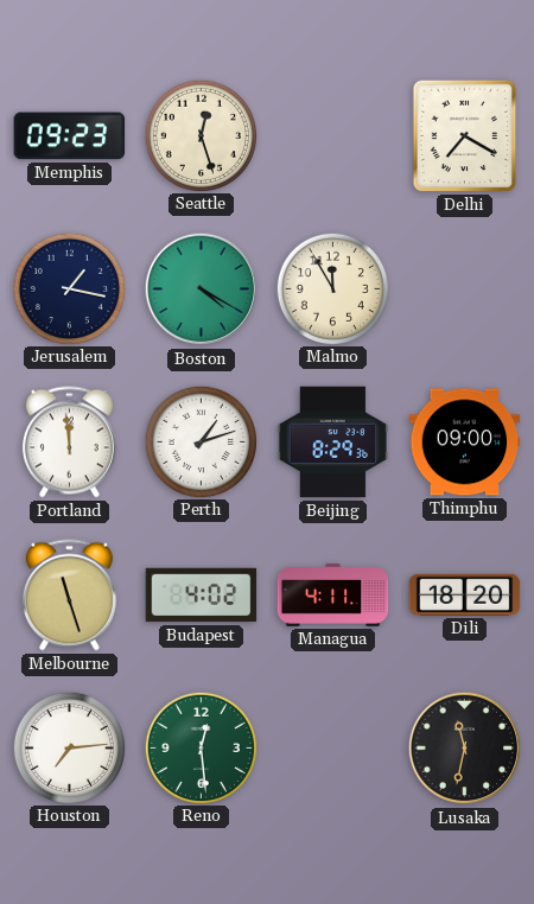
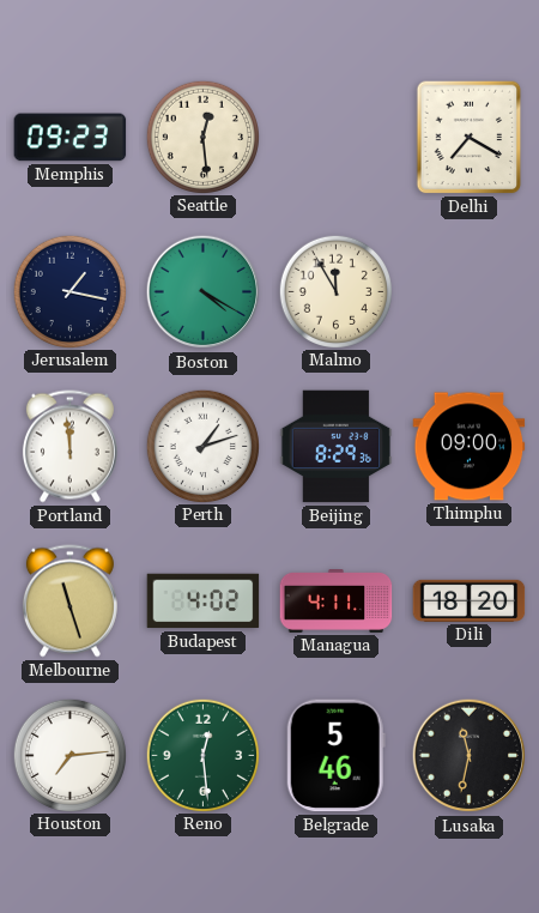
Seattle: 12:27 -> 12:29
Belgrade: none -> 5:46
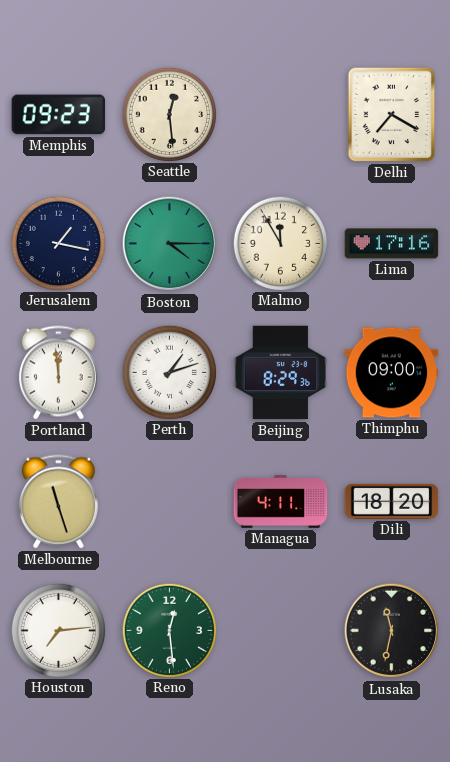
Boston: 4:20 -> 4:15
Lima: none -> 17:16
Budapest: 4:02 -> none
Belgrade: 5:46 -> none
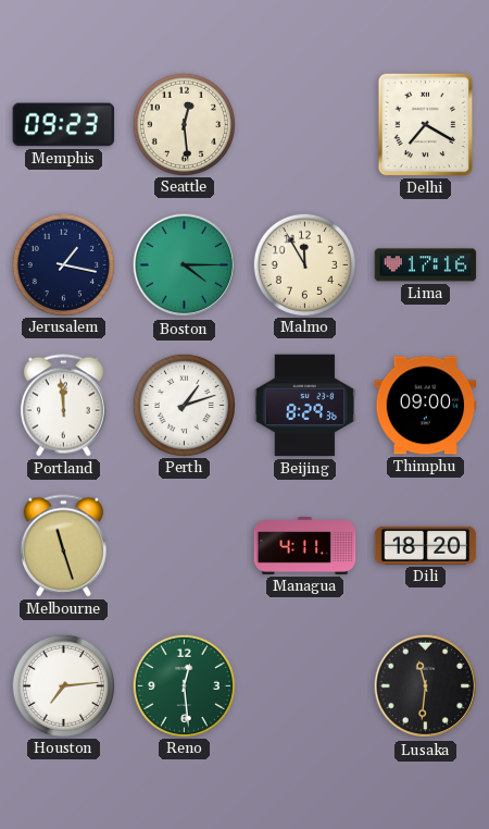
Lusaka: 11:32 -> 11:31
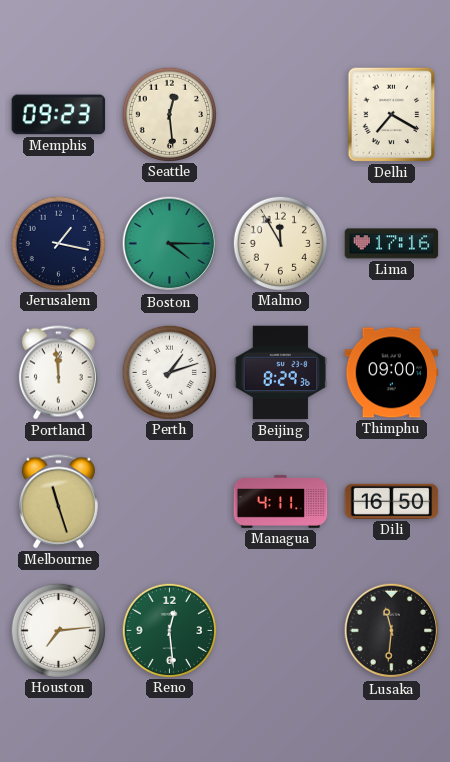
Dili: 18:20 -> 16:50
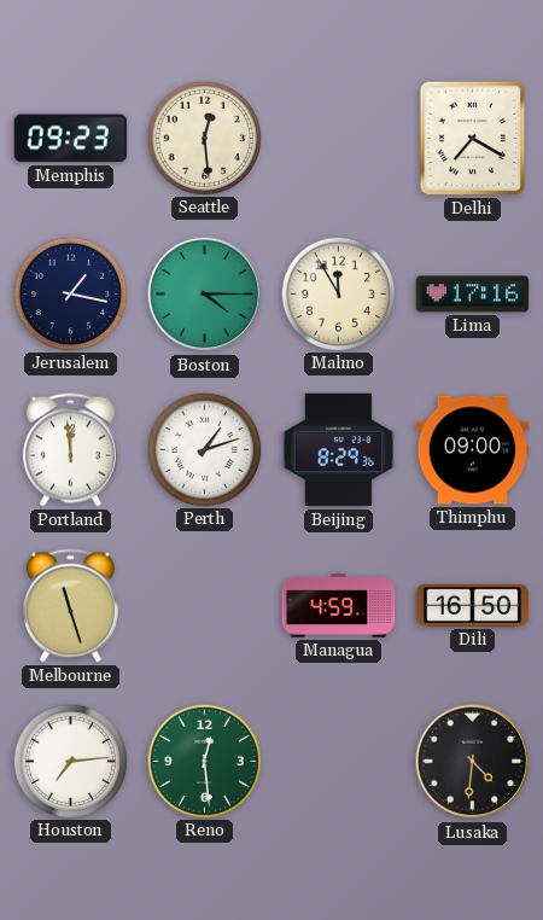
Managua: 4:11 -> 4:59
Lusaka: 11:31 -> 4:31
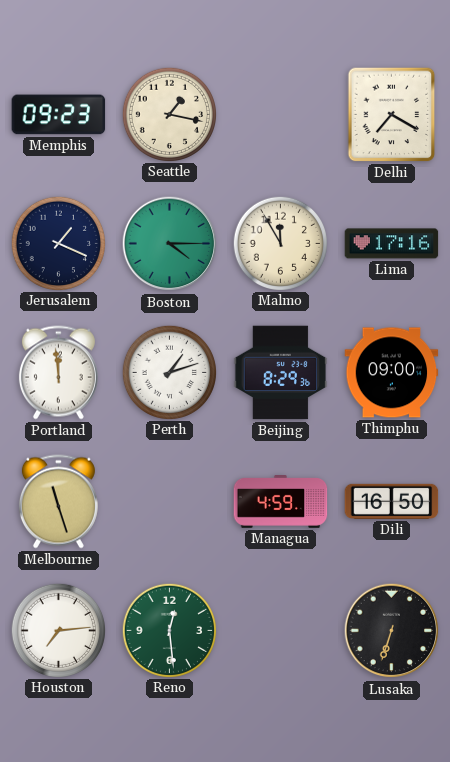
Seattle: 12:29 -> 1:17
Jerusalem: 1:17 -> 1:19
Lusaka: 4:31 -> 6:33
